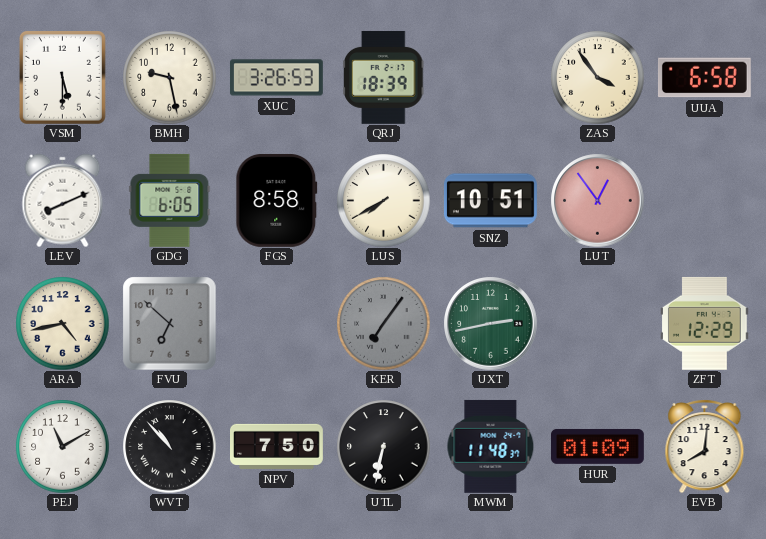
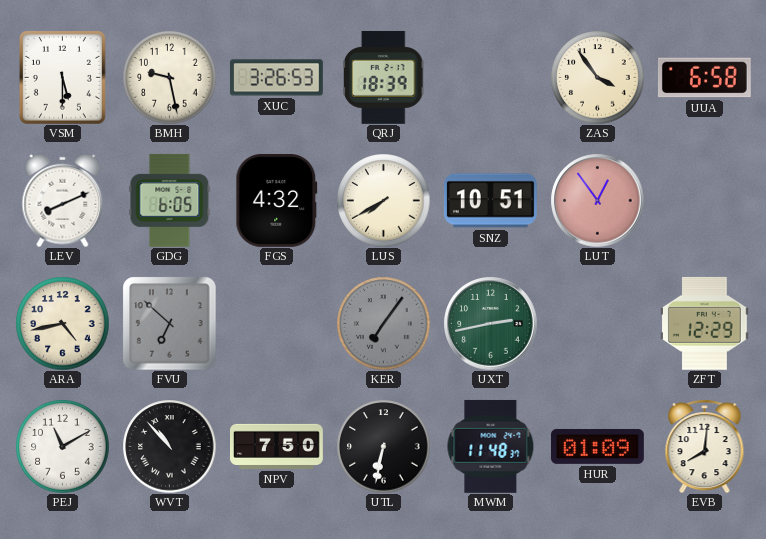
FGS: 8:58 -> 4:32
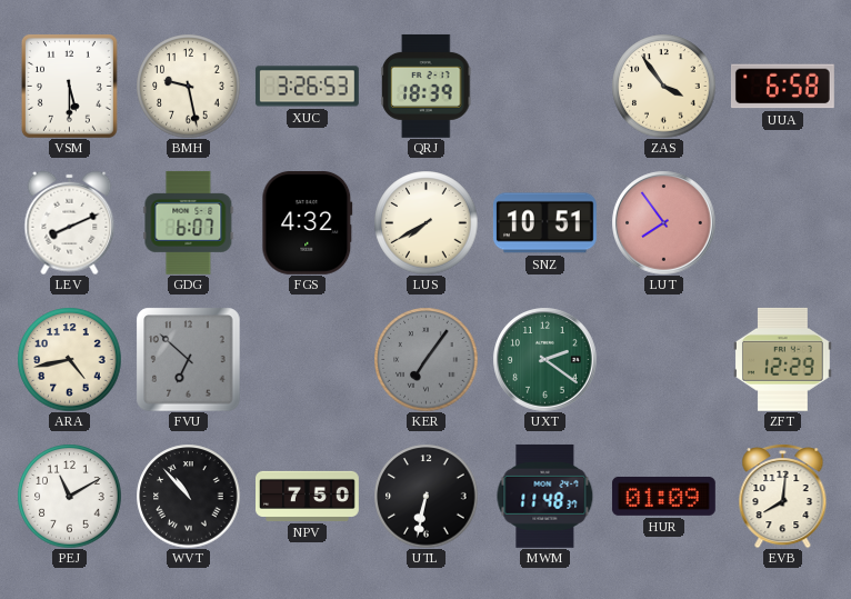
GDG: 6:05 -> 6:07
LUT: 12:54 -> 7:54
UXT: 2:43 -> 2:21
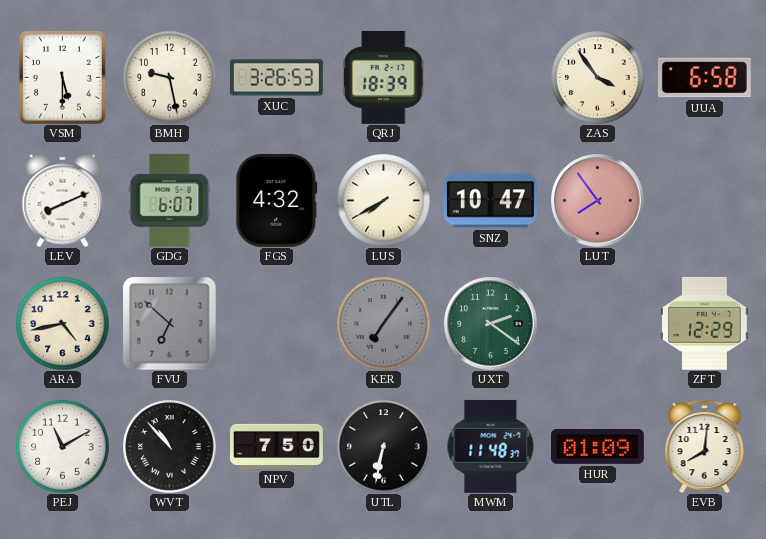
SNZ: 10:51 -> 10:47
